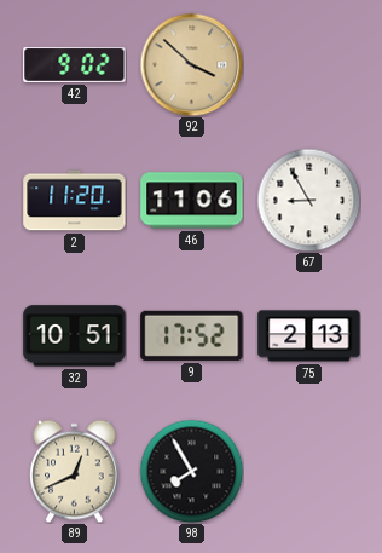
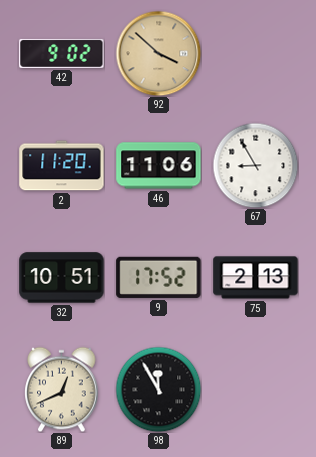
98: 7:55 -> 11:55
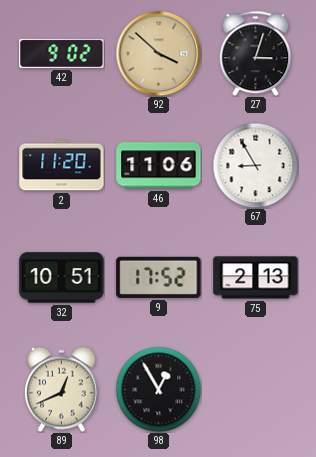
27: none -> 3:03
98: 11:55 -> 12:55
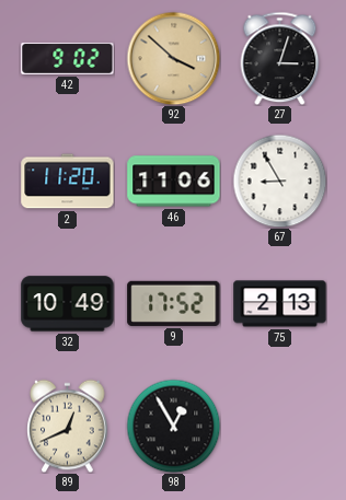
32: 10:51 -> 10:49
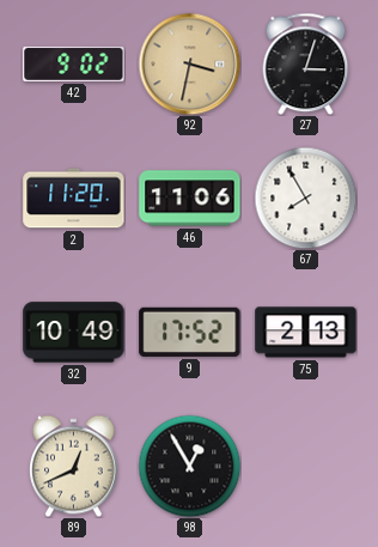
92: 3:52 -> 3:32
67: 8:55 -> 7:55
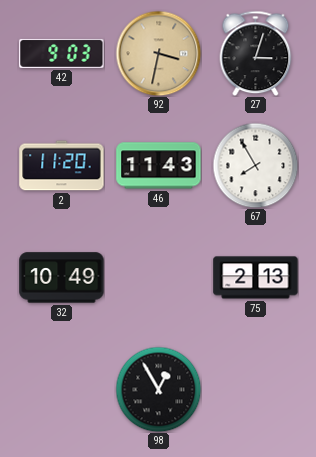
42: 9:02 -> 9:03
46: 11:06 -> 11:43
9: 17:52 -> none
89: 12:41 -> none
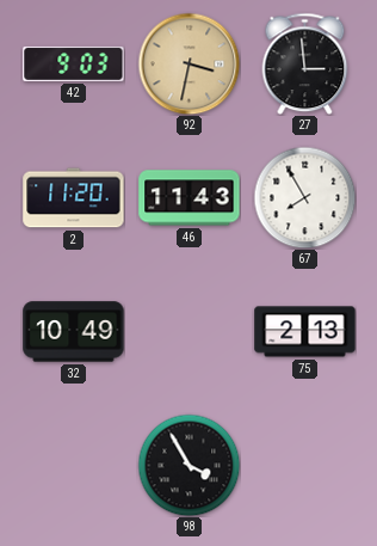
27: 3:03 -> 2:59
98: 12:55 -> 3:55
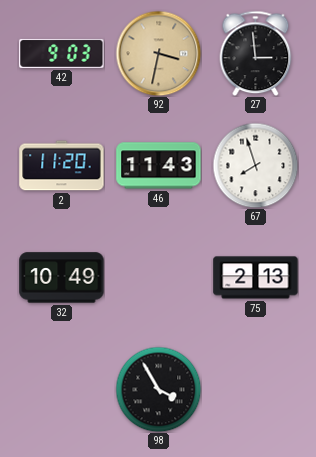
67: 7:55 -> 7:57
